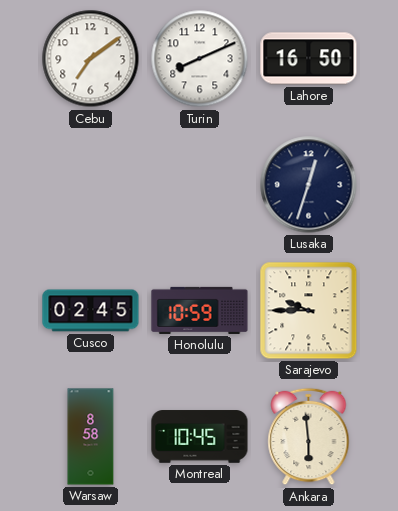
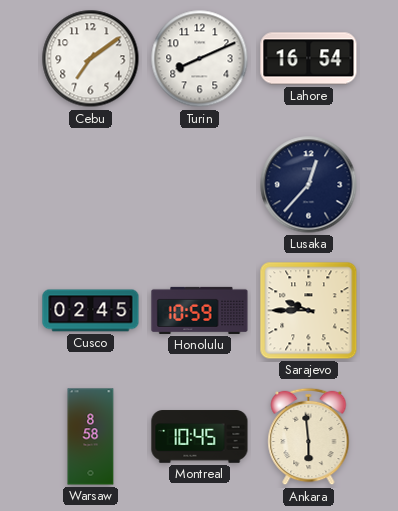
Lahore: 16:50 -> 16:54
Lusaka: 12:33 -> 12:37
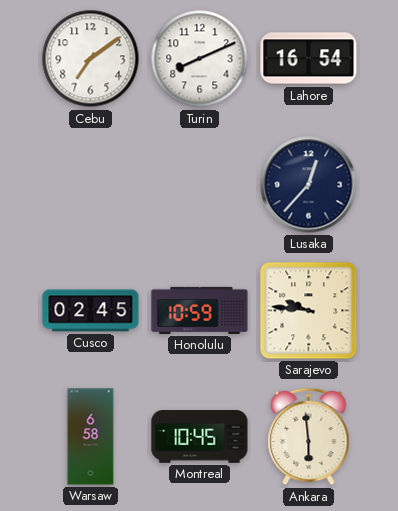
Sarajevo: 9:45 -> 9:46
Warsaw: 8:58 -> 6:58
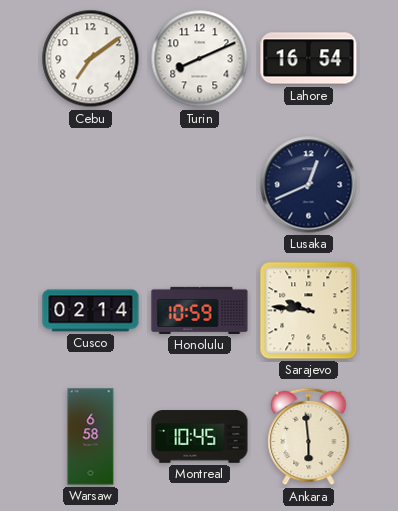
Lusaka: 12:37 -> 12:41
Cusco: 02:45 -> 02:14
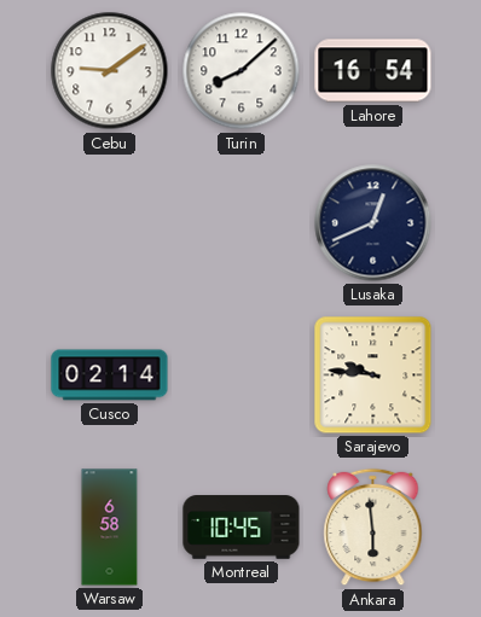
Cebu: 7:09 -> 9:09
Turin: 8:11 -> 8:08
Honolulu: 10:59 -> none
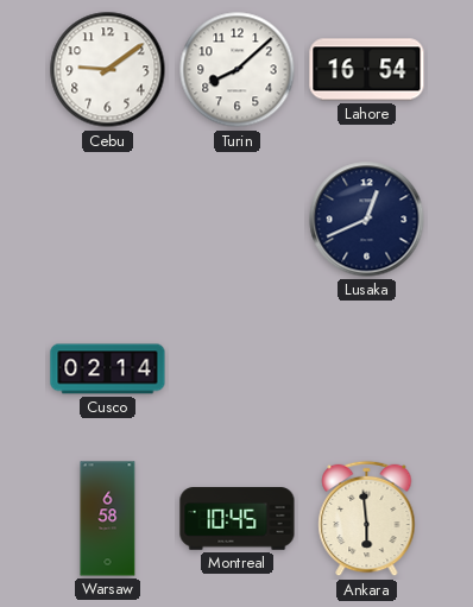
Sarajevo: 9:46 -> none
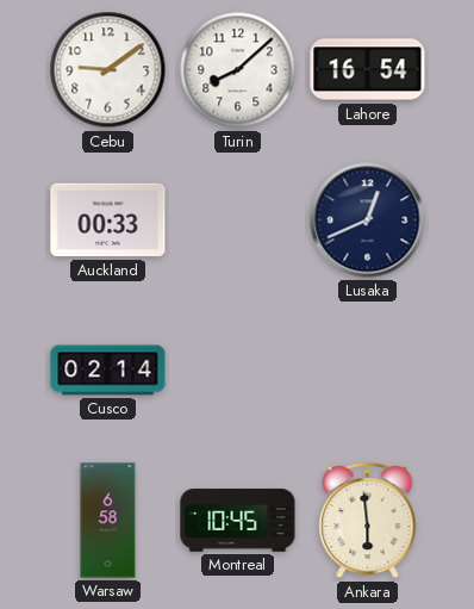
Auckland: none -> 00:33
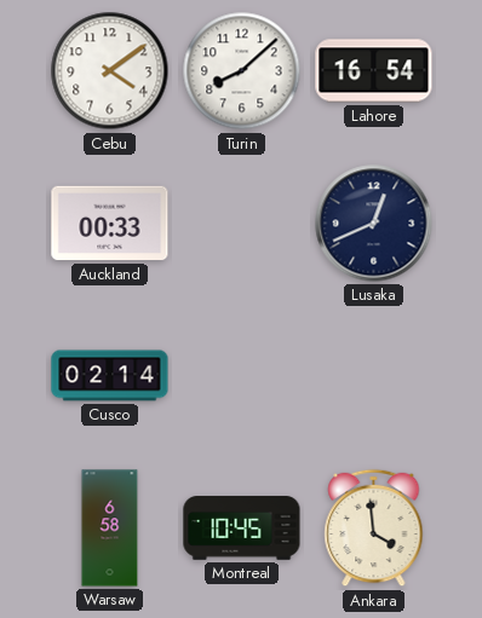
Cebu: 9:09 -> 4:09
Ankara: 5:59 -> 3:59
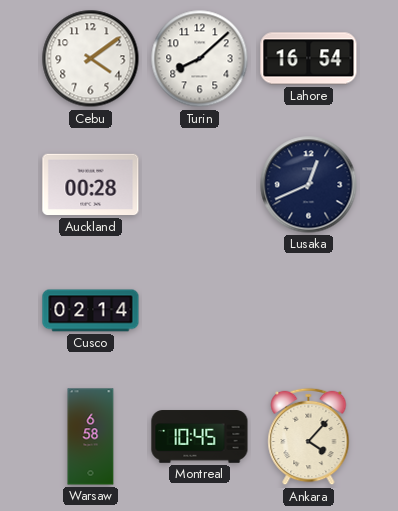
Auckland: 00:33 -> 00:28
Ankara: 3:59 -> 4:07
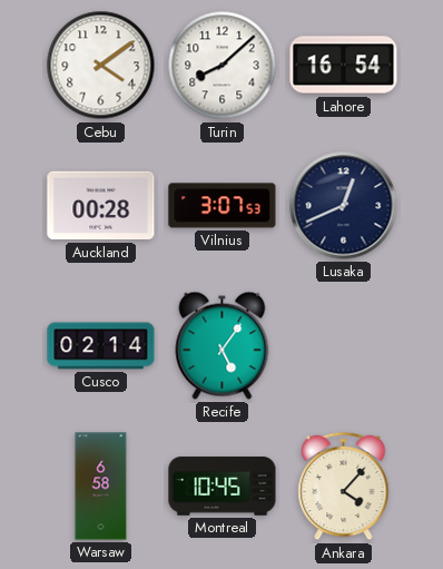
Vilnius: none -> 3:07
Recife: none -> 5:06
